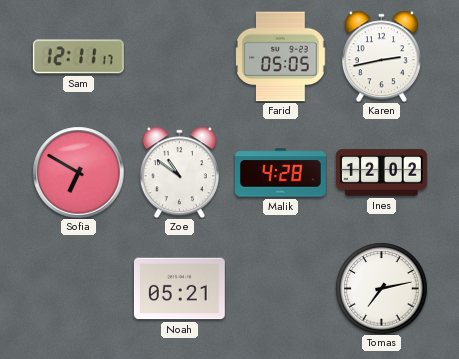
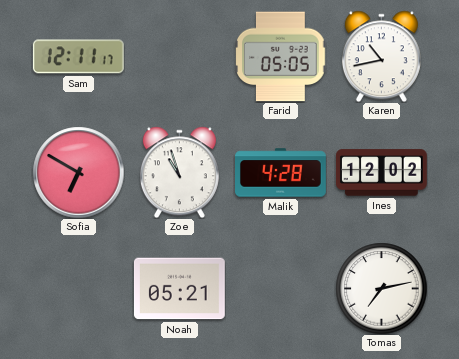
Karen: 2:43 -> 10:43
Zoe: 10:51 -> 10:57
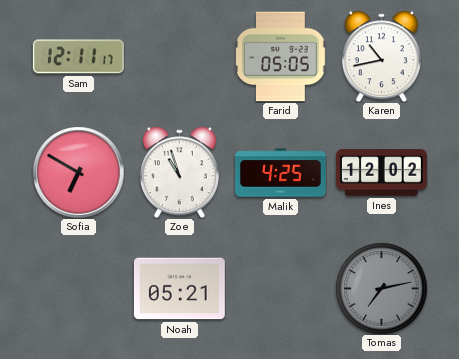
Malik: 4:28 -> 4:25
Tomas dial: white -> grey
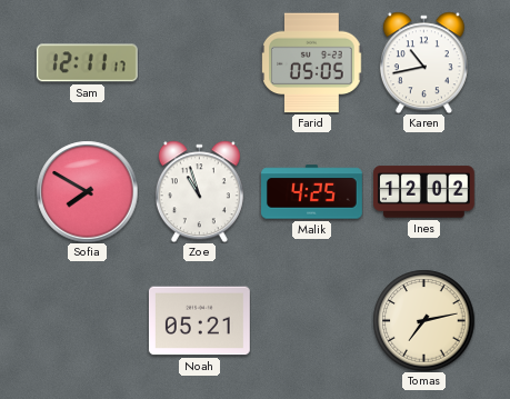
Sofia: 6:50 -> 7:50
Tomas dial: grey -> cream
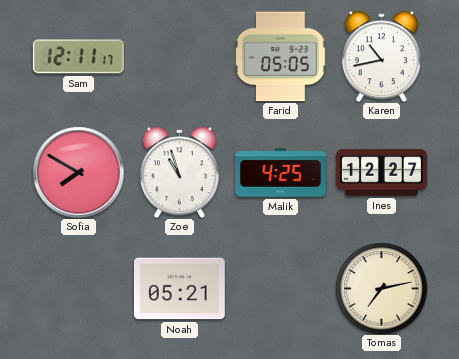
Ines: 12:02 -> 12:27
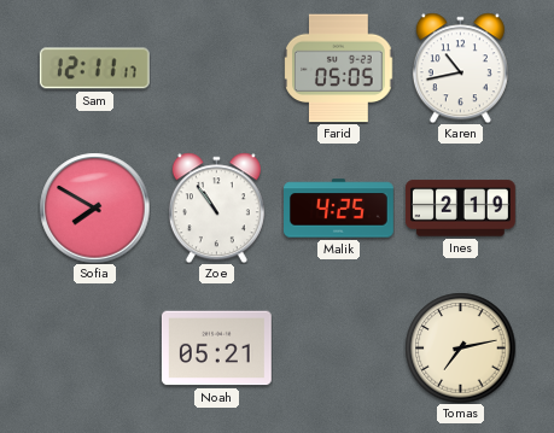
Zoe: 10:57 -> 10:54
Ines: 12:27 -> 2:19
